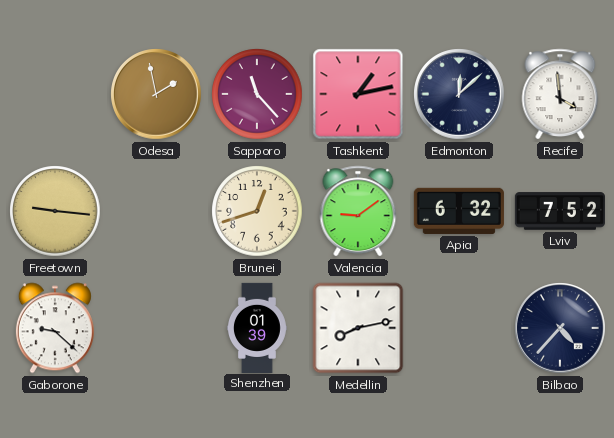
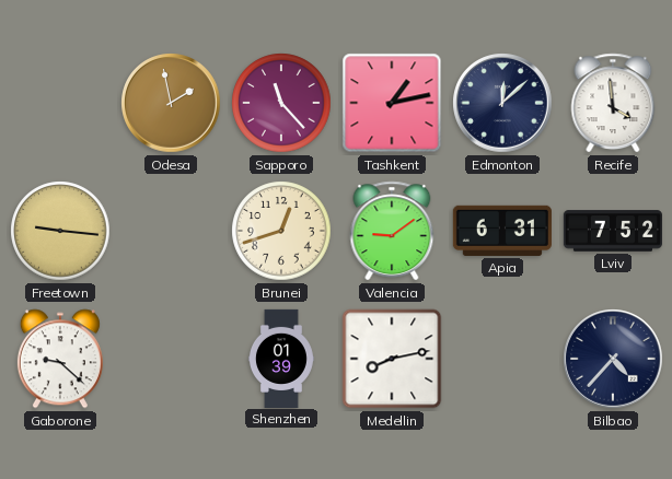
Apia: 6:32 -> 6:31
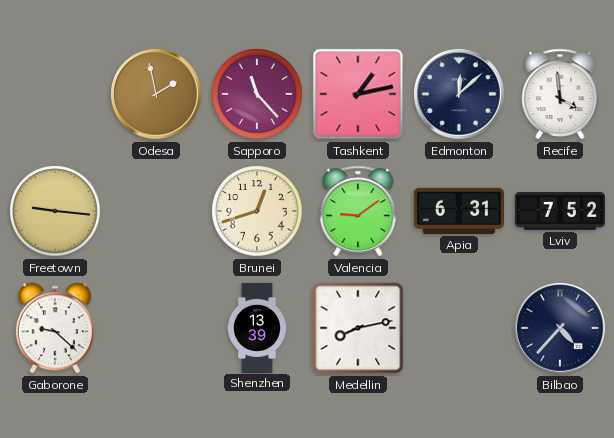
Shenzhen: 01:39 -> 13:39
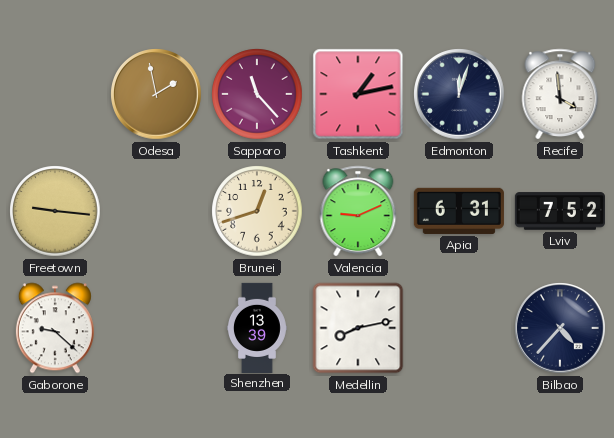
Edmonton: 12:08 -> 12:03
Valencia: 9:09 -> 9:11
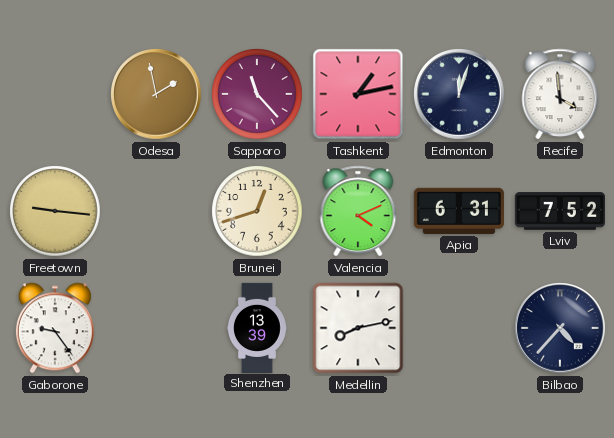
Valencia: 9:11 -> 4:11
Gaborone: 9:22 -> 9:24
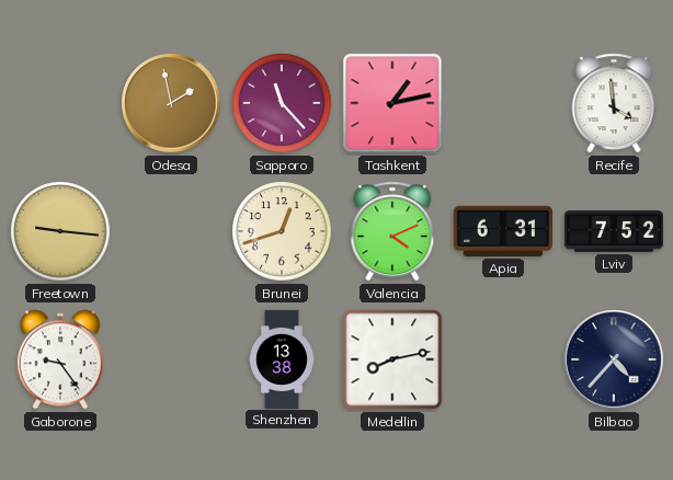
Edmonton: 12:03 -> none
Shenzhen: 13:39 -> 13:38
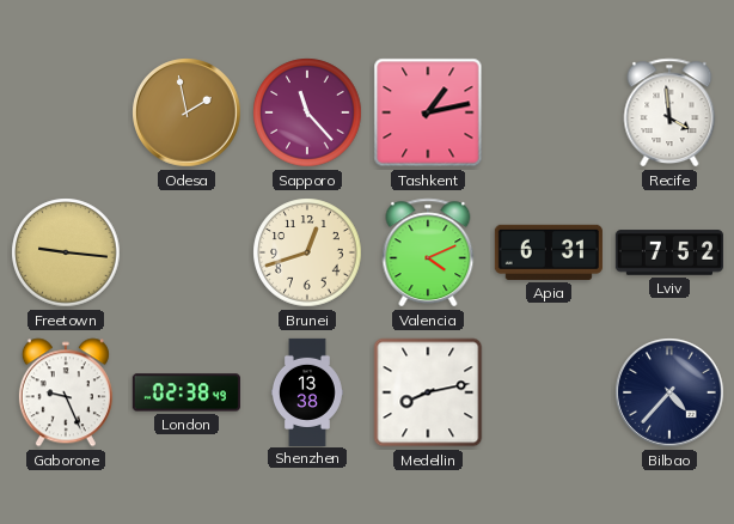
Gaborone: 9:24 -> 9:26
London: none -> 02:38
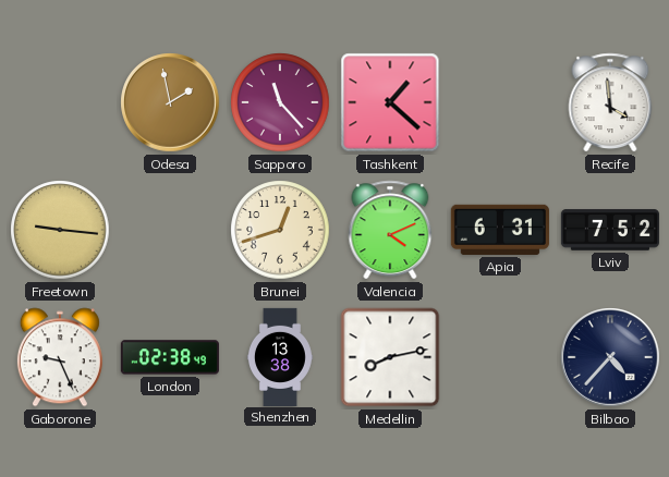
Tashkent: 1:13 -> 1:22
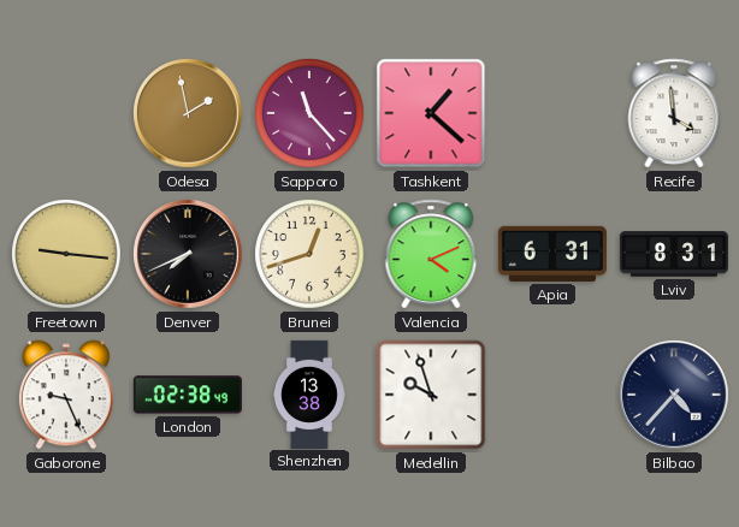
Denver: none -> 7:41
Lviv: 7:52 -> 8:31
Medellin: 8:13 -> 9:57
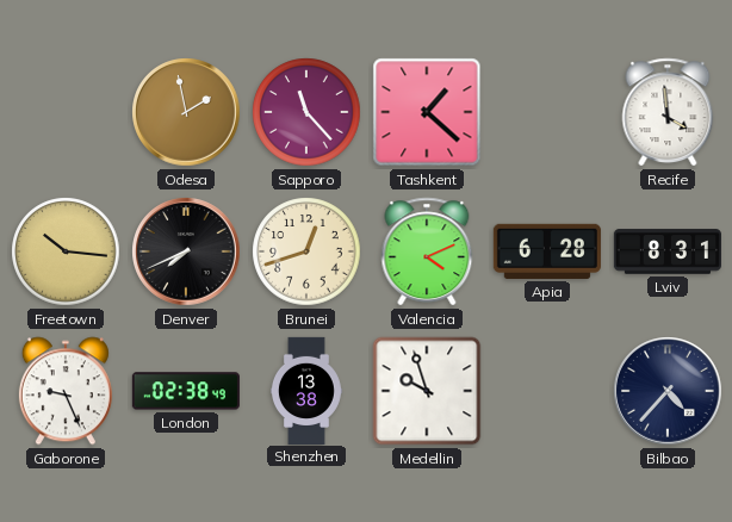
Freetown: 9:16 -> 10:16
Apia: 6:31 -> 6:28
